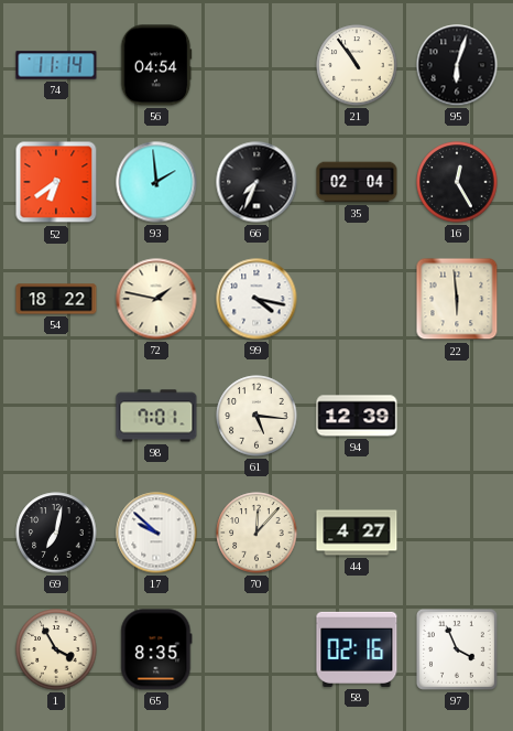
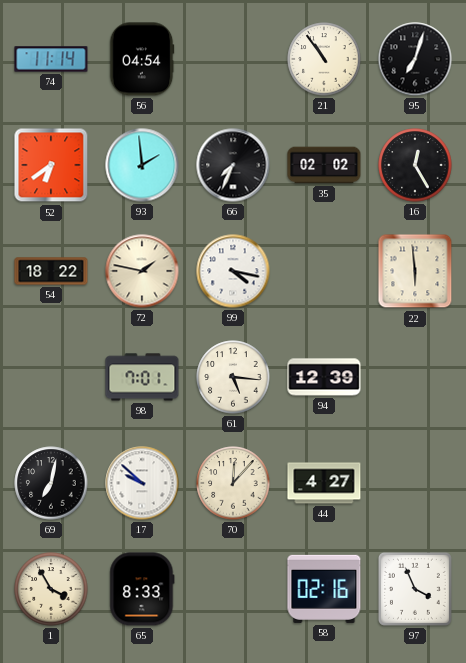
95: 6:03 -> 7:03
35: 02:04 -> 02:02
65: 8:35 -> 8:33
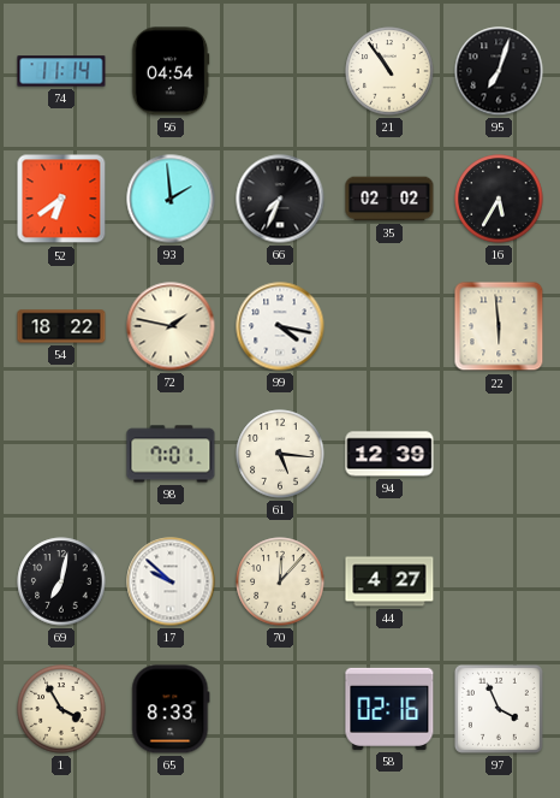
16: 12:25 -> 5:35
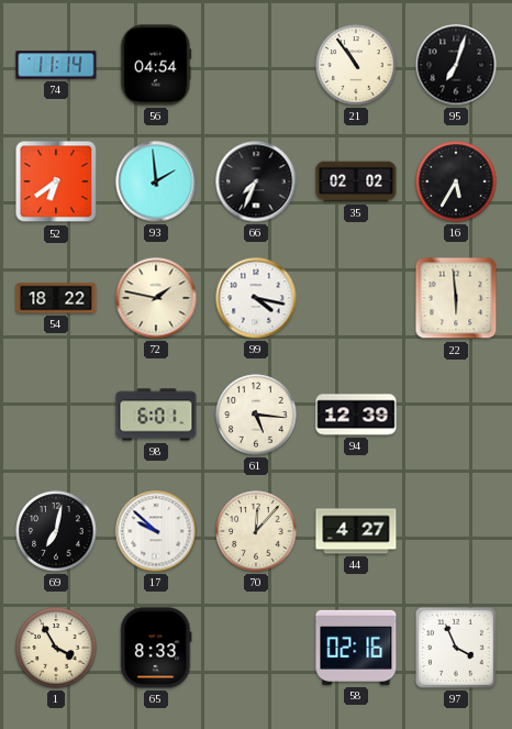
98: 7:01 -> 6:01
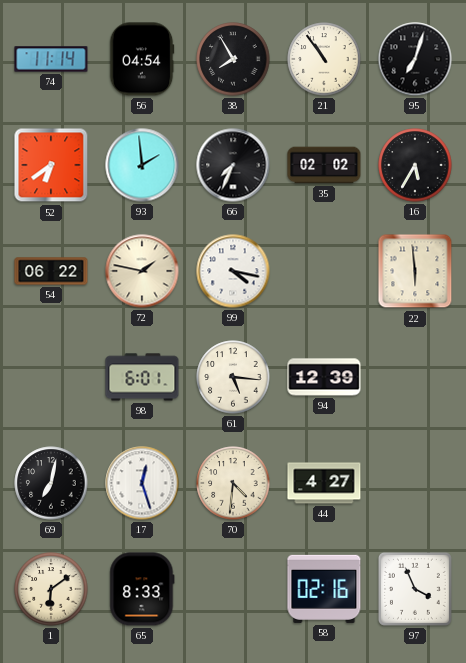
38: none -> 7:55
54: 18:22 -> 06:22
17: 9:52 -> 12:27
70: 12:07 -> 4:31
1: 3:55 -> 6:09
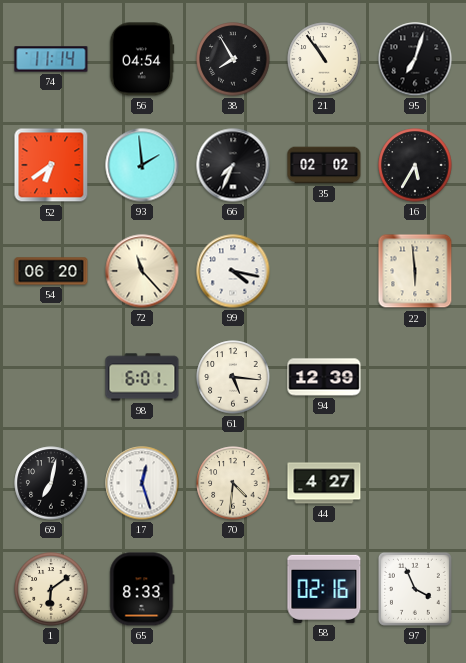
54: 06:22 -> 06:20
72: 1:47 -> 11:23
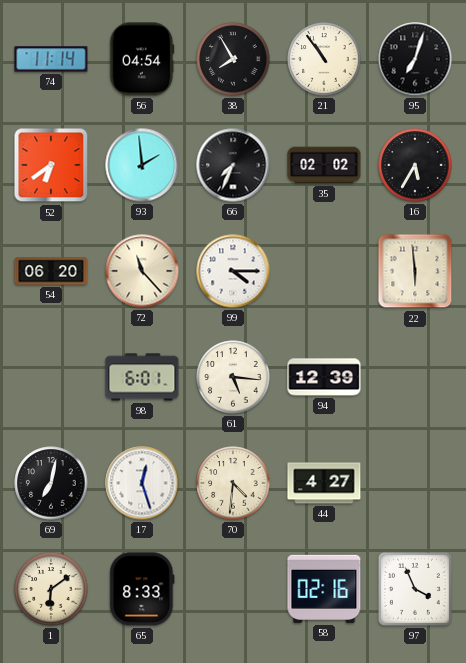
99: 4:17 -> 4:15
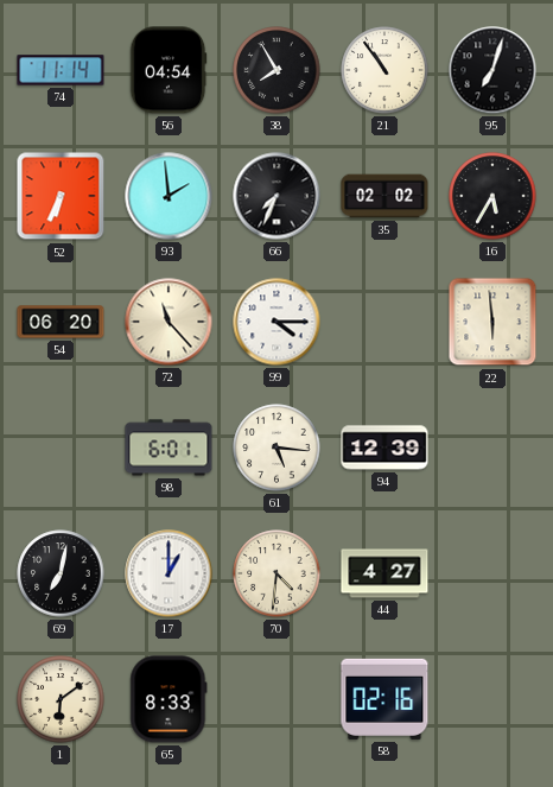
52: 6:39 -> 6:34
17: 12:27 -> 1:00
97: 3:56 -> none
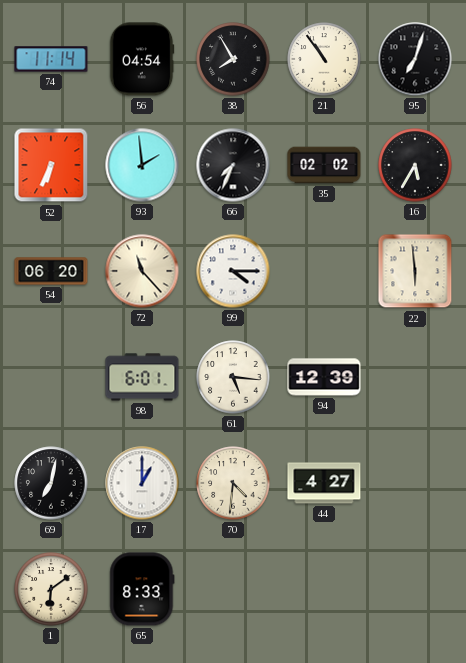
58: 02:16 -> none
